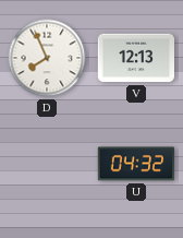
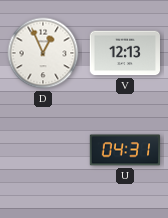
D: 7:56 -> 12:56
U: 04:32 -> 04:31
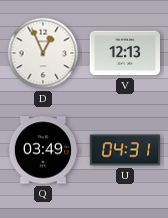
Q: none -> 03:49
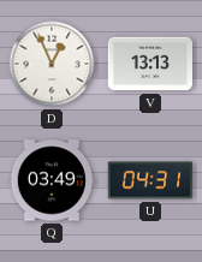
V: 12:13 -> 13:13
